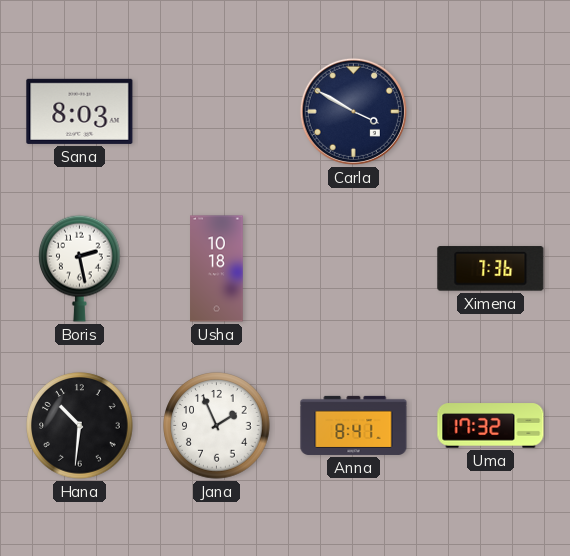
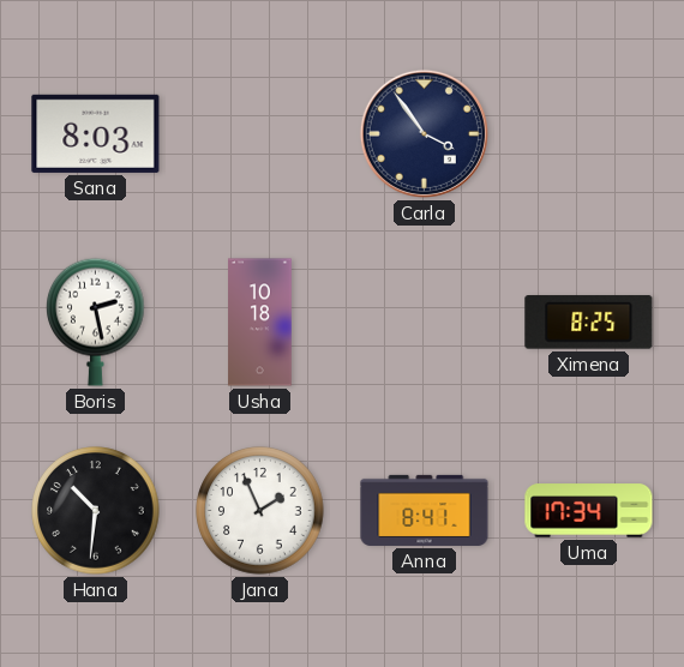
Carla: 3:50 -> 3:54
Ximena: 7:36 -> 8:25
Uma: 17:32 -> 17:34
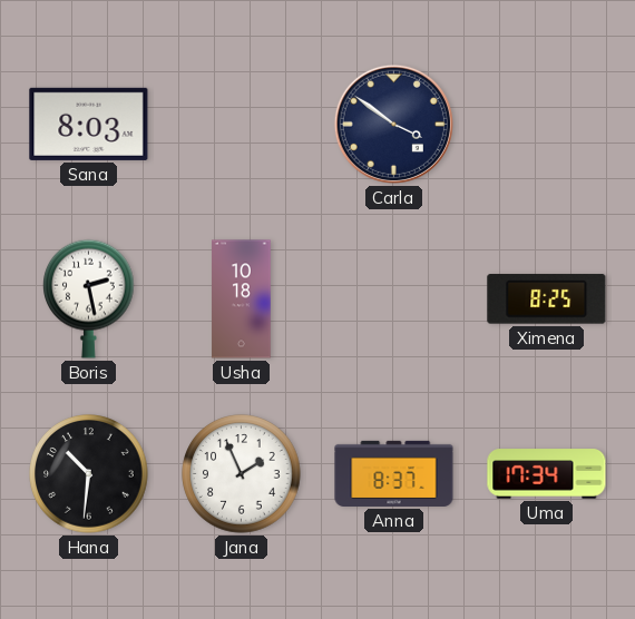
Carla: 3:54 -> 3:51
Anna: 8:41 -> 8:37
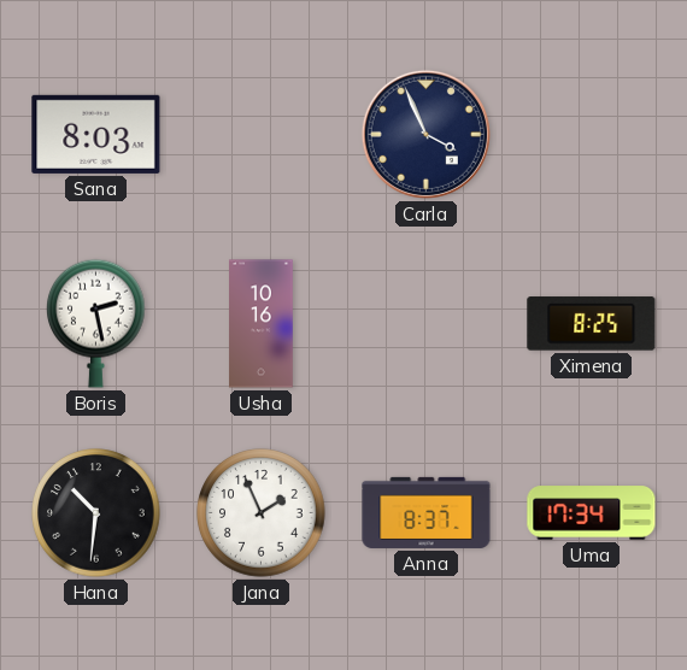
Carla: 3:51 -> 3:56
Usha: 10:18 -> 10:16
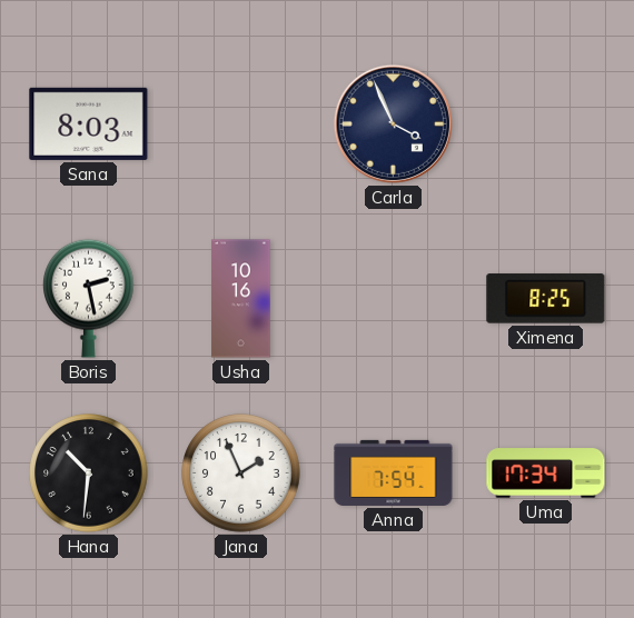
Anna: 8:37 -> 7:54
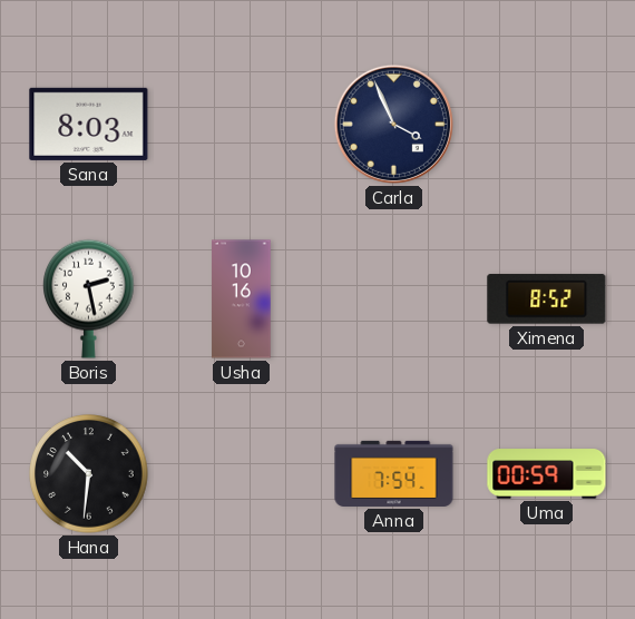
Ximena: 8:25 -> 8:52
Jana: 1:56 -> none
Uma: 17:34 -> 00:59
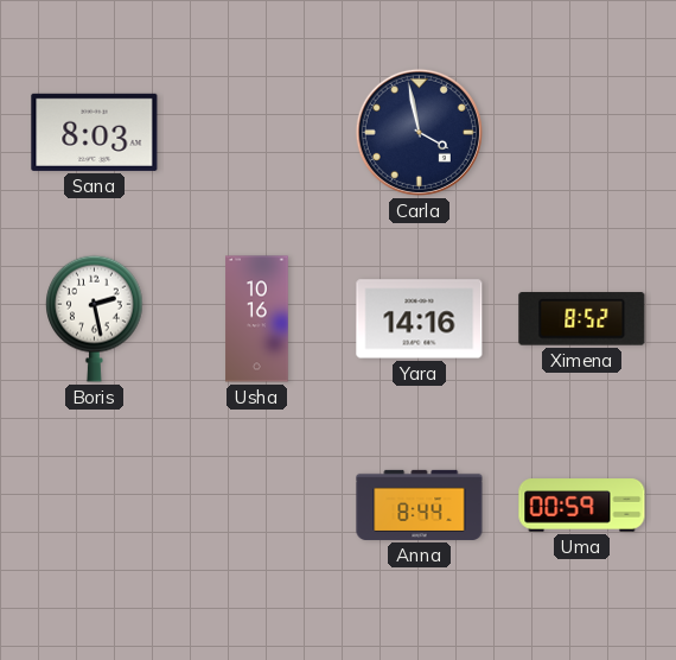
Carla: 3:56 -> 3:58
Yara: none -> 14:16
Hana: 10:31 -> none
Anna: 7:54 -> 8:44
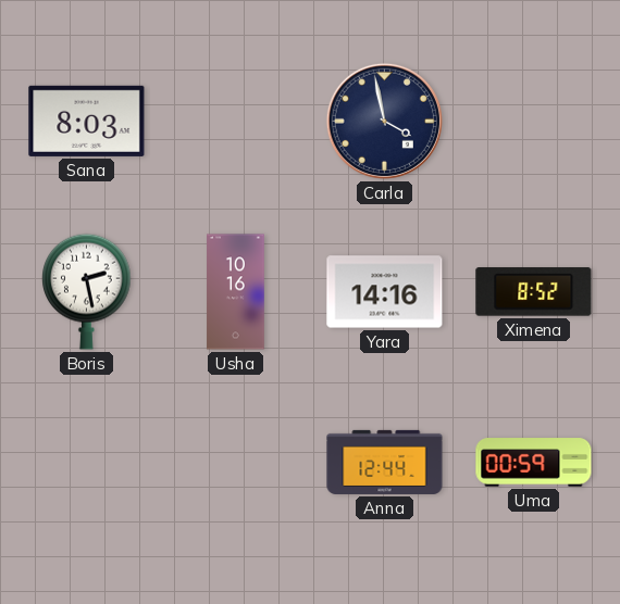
Anna: 8:44 -> 12:44
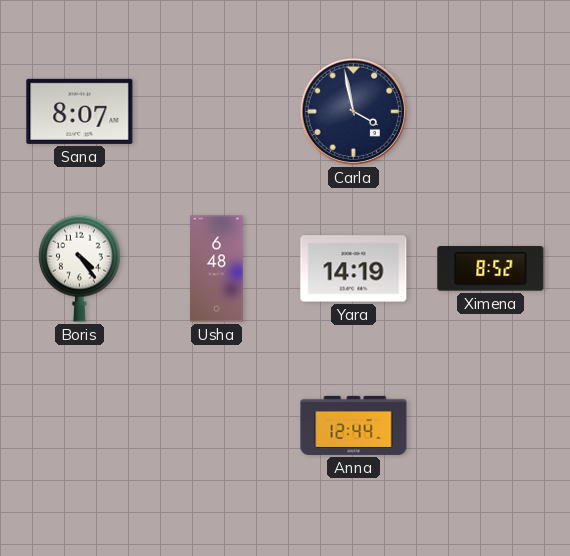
Sana: 8:03 -> 8:07
Boris: 2:28 -> 4:24
Usha: 10:16 -> 6:48
Yara: 14:16 -> 14:19
Uma: 00:59 -> none
